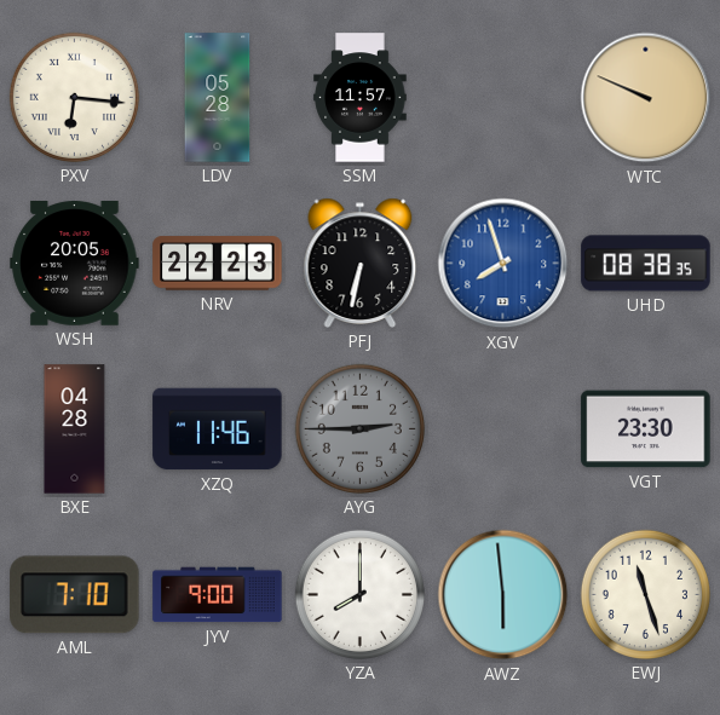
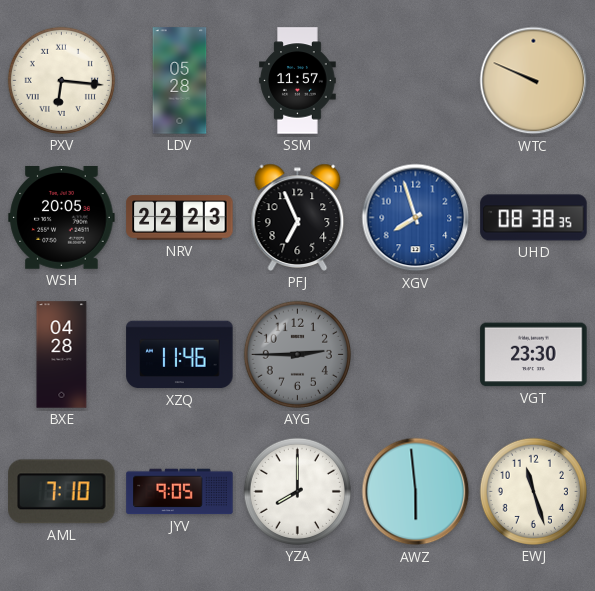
PFJ: 6:32 -> 6:56
JYV: 9:00 -> 9:05
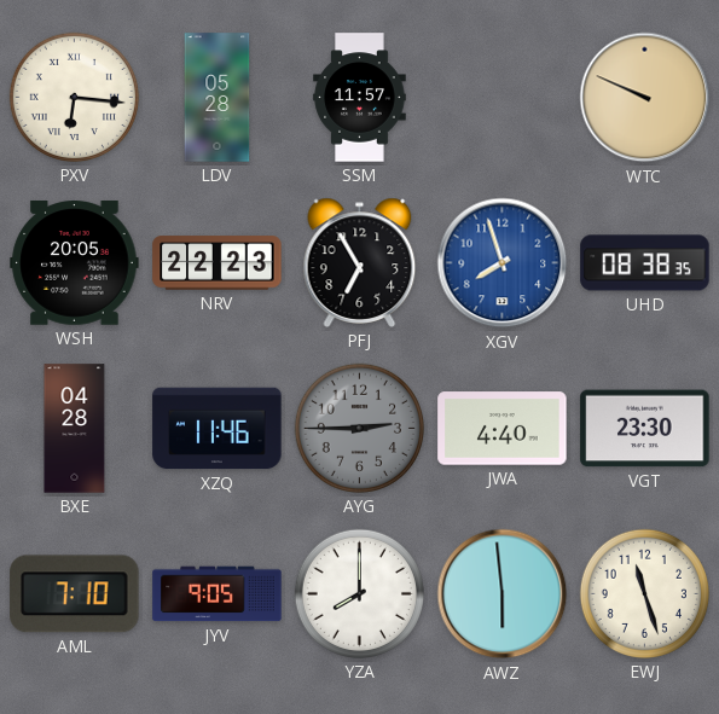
PFJ: 6:56 -> 6:55
JWA: none -> 4:40
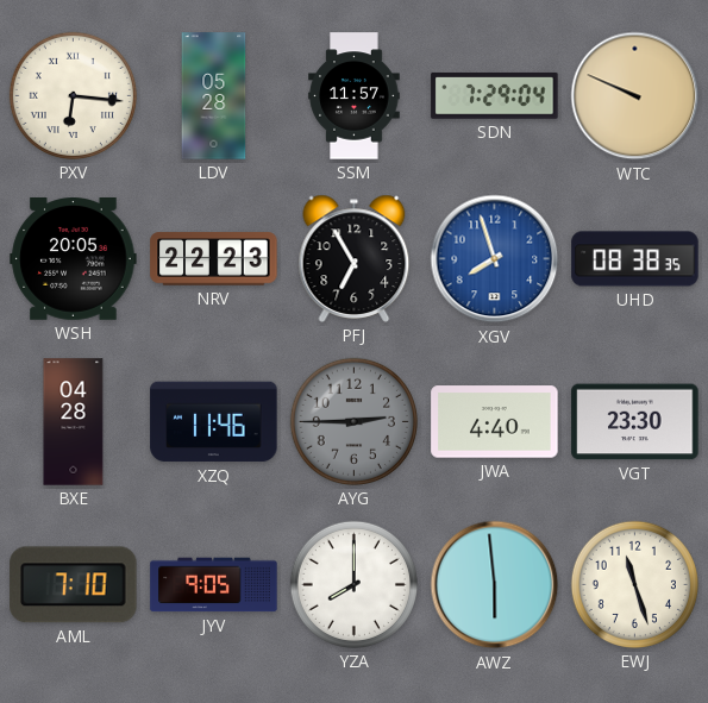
SDN: none -> 7:29
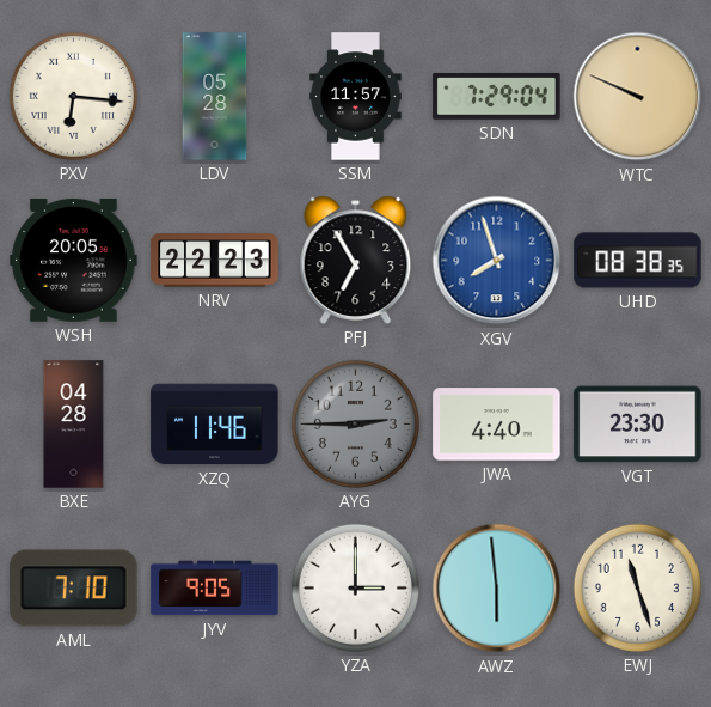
YZA: 8:00 -> 3:00
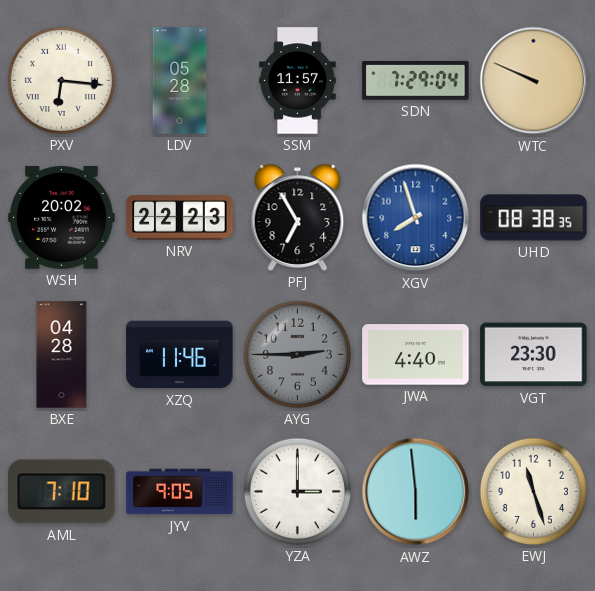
WSH: 20:05 -> 20:02
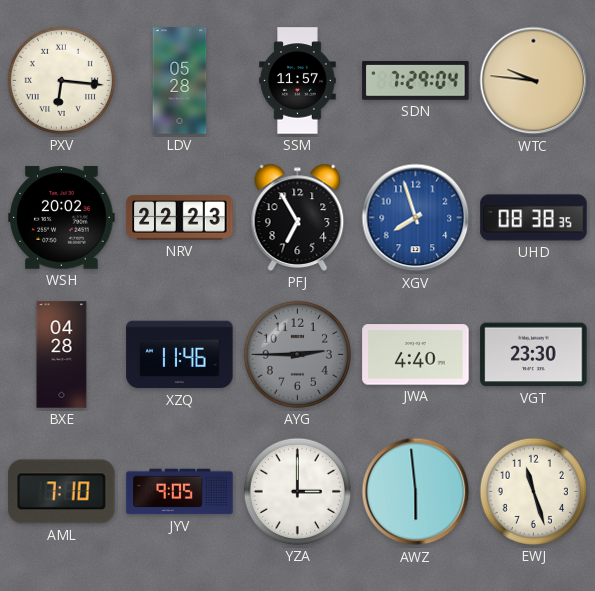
WTC: 9:49 -> 9:46
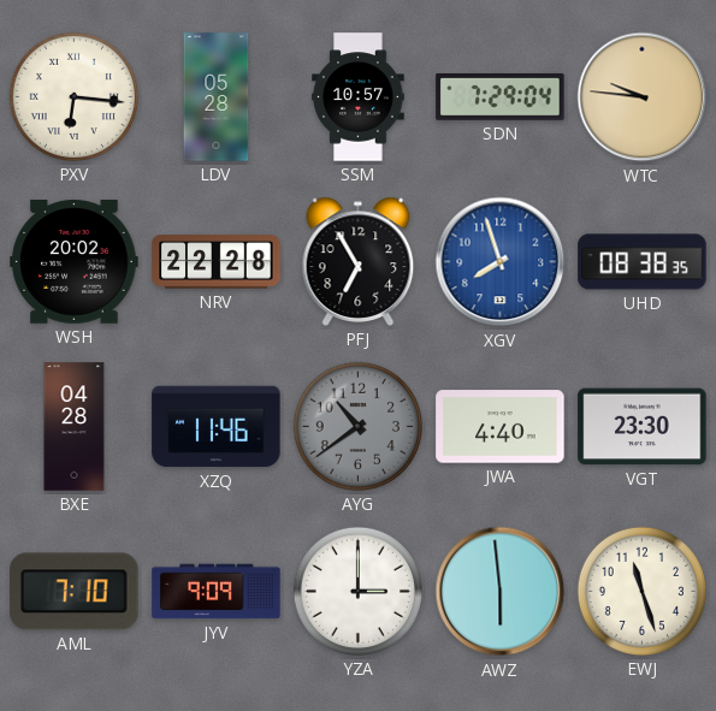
SSM: 11:57 -> 10:57
NRV: 22:23 -> 22:28
AYG: 2:45 -> 10:39
JYV: 9:05 -> 9:09
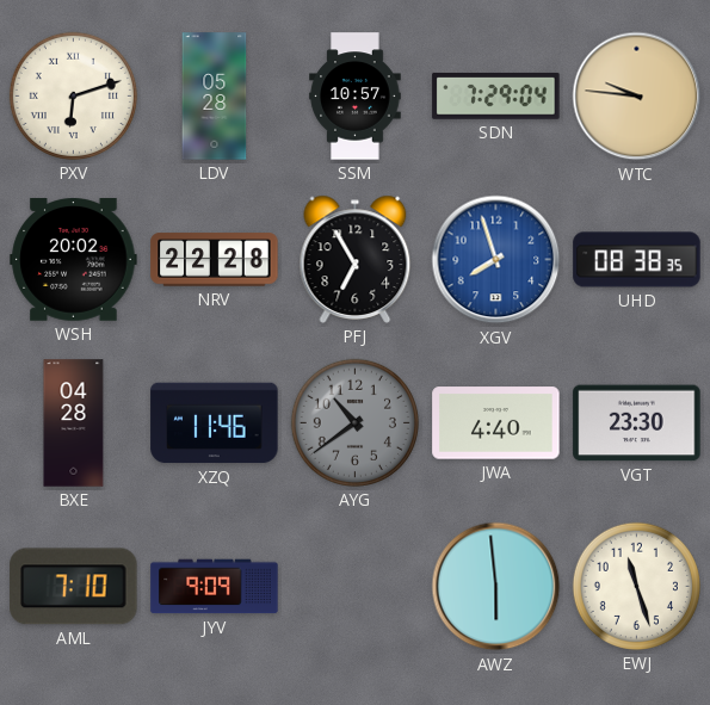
PXV: 6:16 -> 6:12
YZA: 3:00 -> none
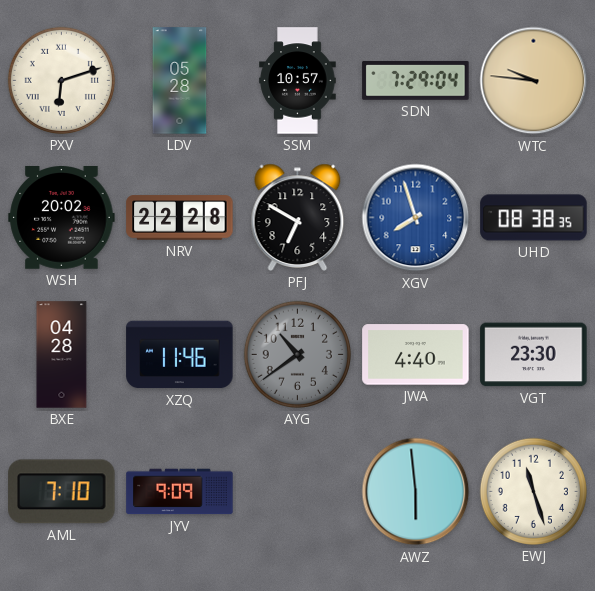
PFJ: 6:55 -> 6:50
